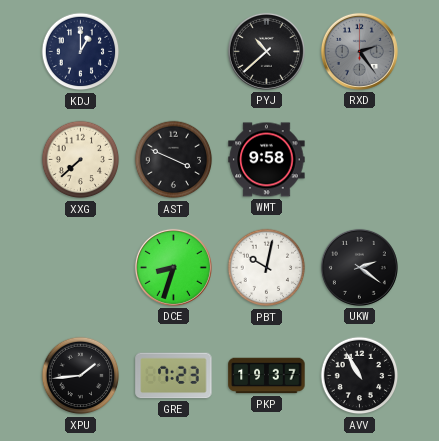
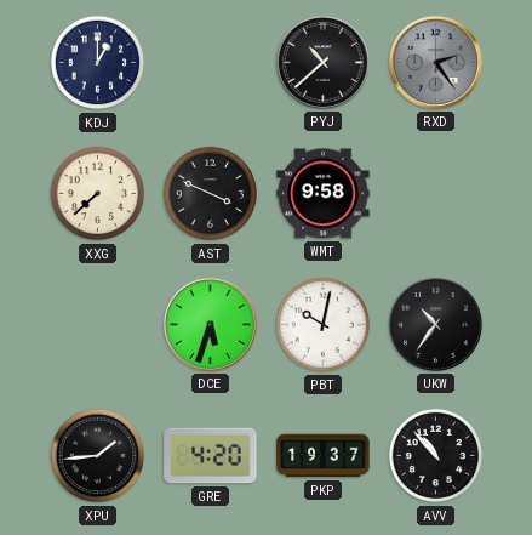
DCE: 8:33 -> 5:33
UKW: 2:21 -> 10:36
GRE: 7:23 -> 4:20
AVV: 10:55 -> 10:53
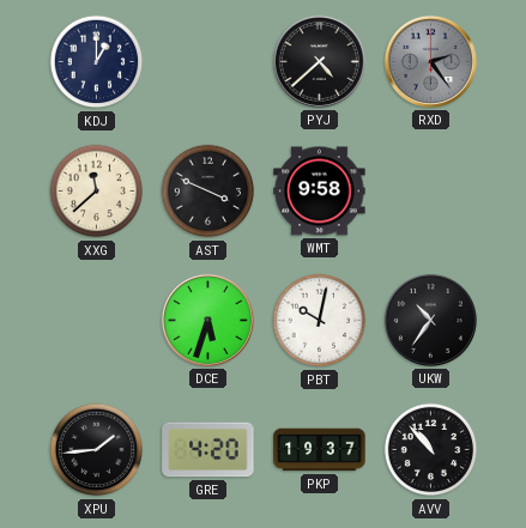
PYJ: 10:38 -> 4:38
XXG: 7:38 -> 11:38
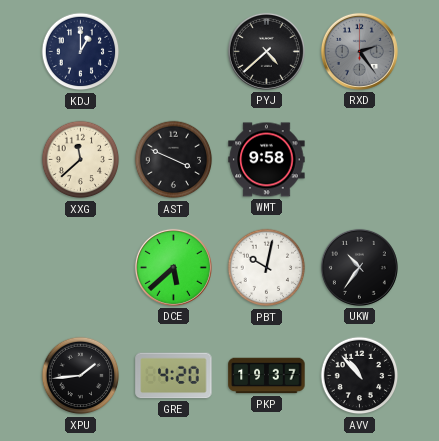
DCE: 5:33 -> 5:38
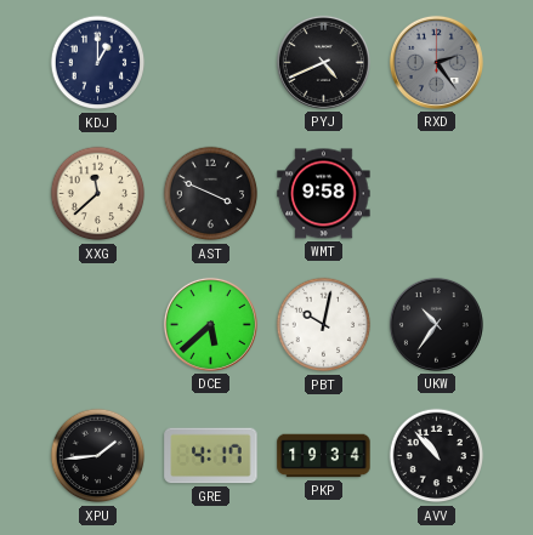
PYJ: 4:38 -> 4:41
GRE: 4:20 -> 4:17
PKP: 19:37 -> 19:34
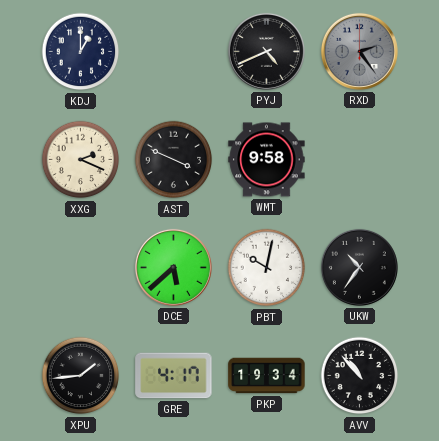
XXG: 11:38 -> 2:19
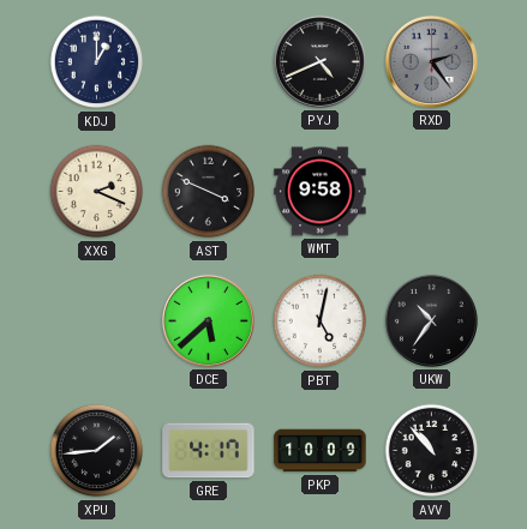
PBT: 10:02 -> 5:02
PKP: 19:34 -> 10:09
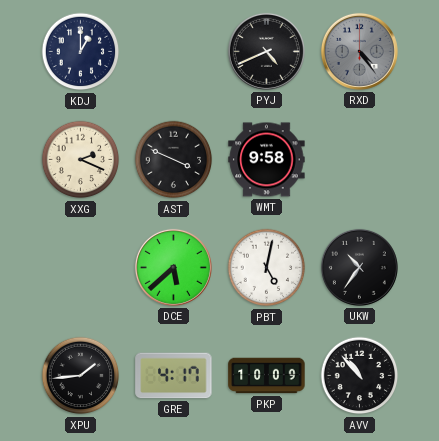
RXD: 2:24 -> 4:24
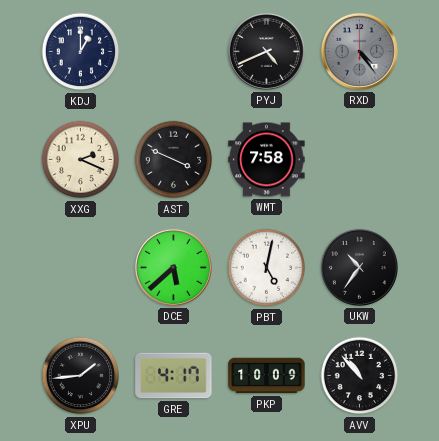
WMT: 9:58 -> 7:58
